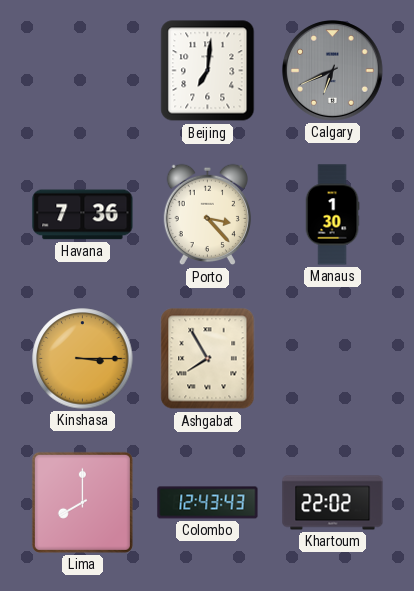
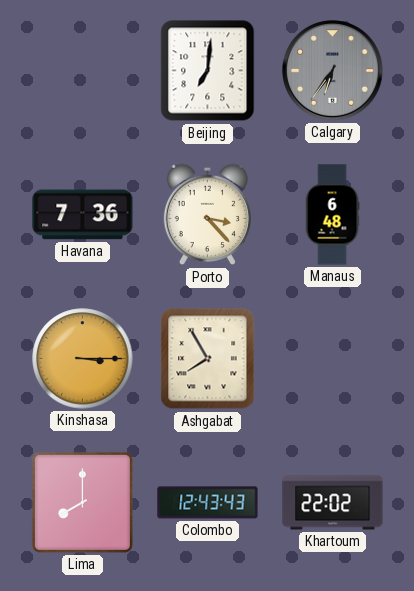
Calgary: 6:41 -> 6:36
Manaus: 1:30 -> 6:48
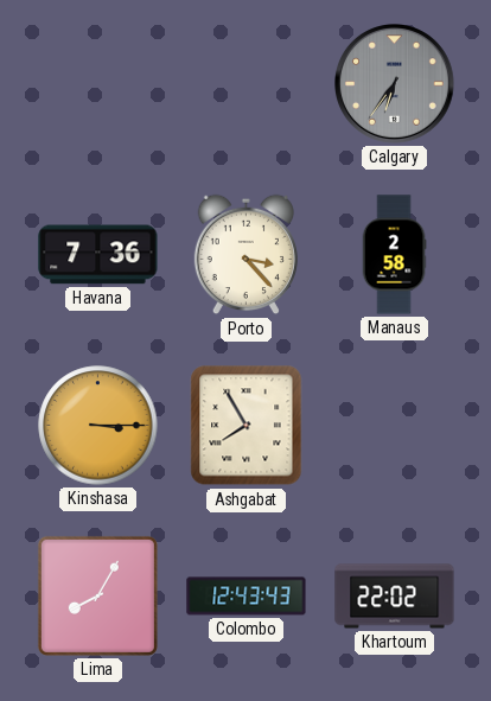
Beijing: 7:01 -> none
Manaus: 6:48 -> 2:58
Lima: 8:00 -> 8:05
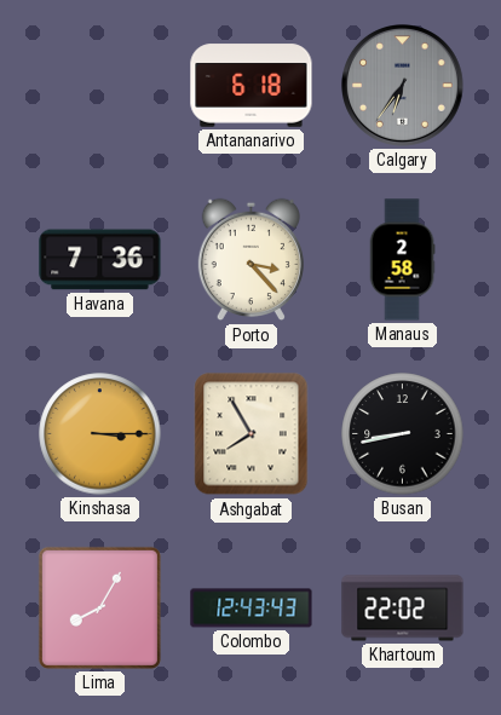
Antananarivo: none -> 6:18
Busan: none -> 8:43
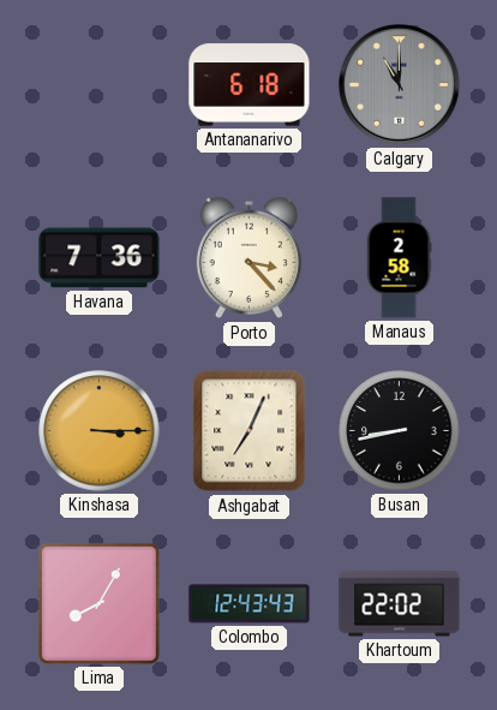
Calgary: 6:36 -> 11:00
Ashgabat: 7:55 -> 7:04
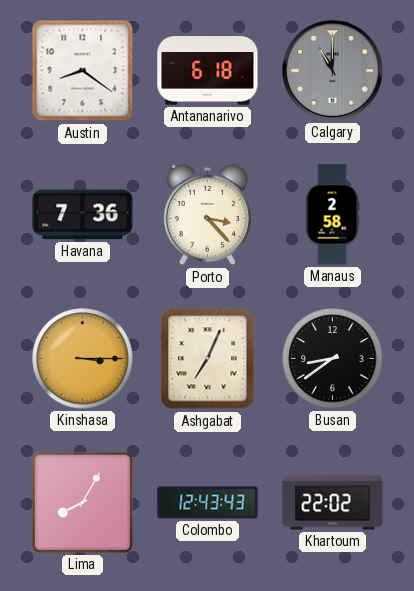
Austin: none -> 8:21
Busan: 8:43 -> 8:39
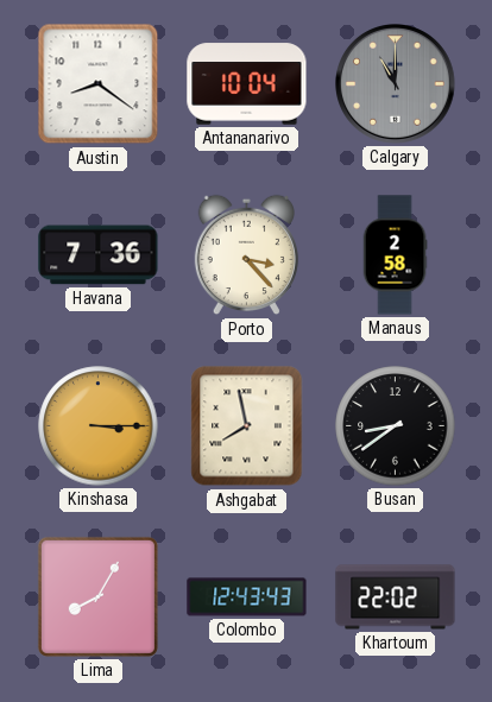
Antananarivo: 6:18 -> 10:04
Ashgabat: 7:04 -> 7:58
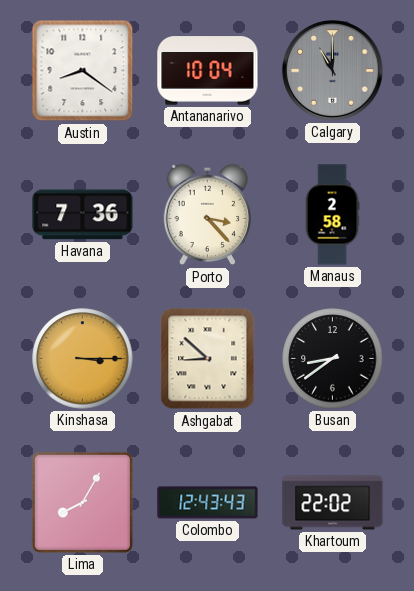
Ashgabat: 7:58 -> 8:52
